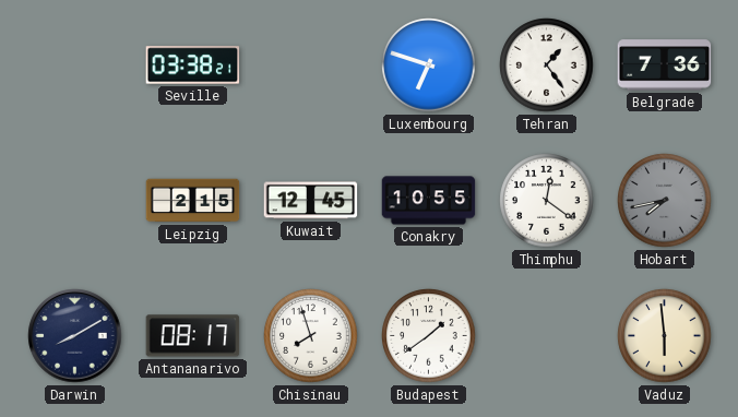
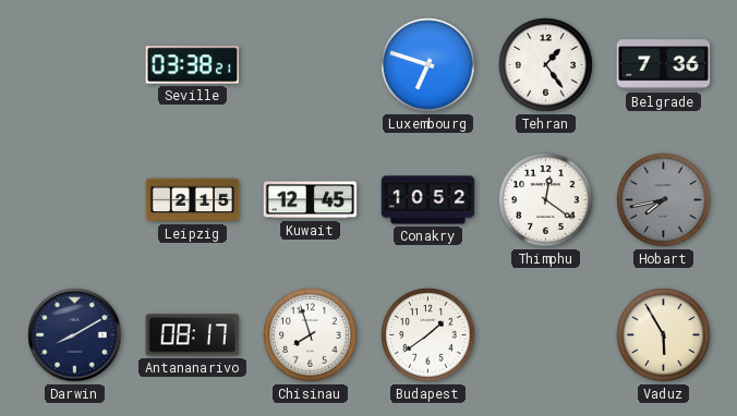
Conakry: 10:55 -> 10:52
Vaduz: 5:59 -> 5:55
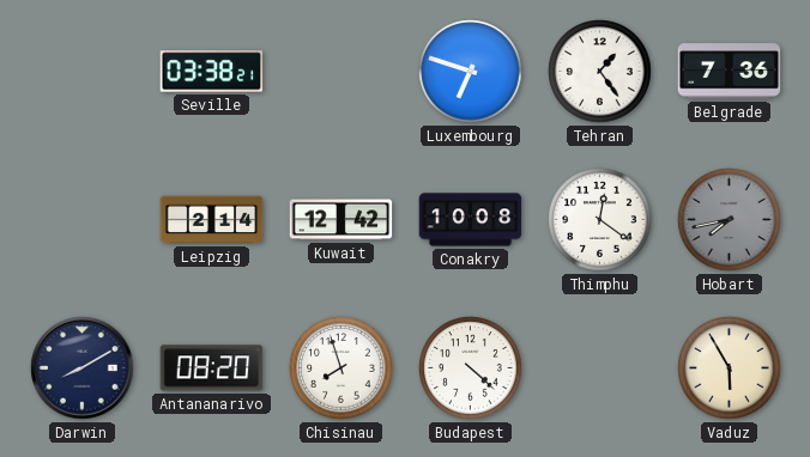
Leipzig: 2:15 -> 2:14
Kuwait: 12:45 -> 12:42
Conakry: 10:52 -> 10:08
Antananarivo: 08:17 -> 08:20
Budapest: 1:39 -> 4:22
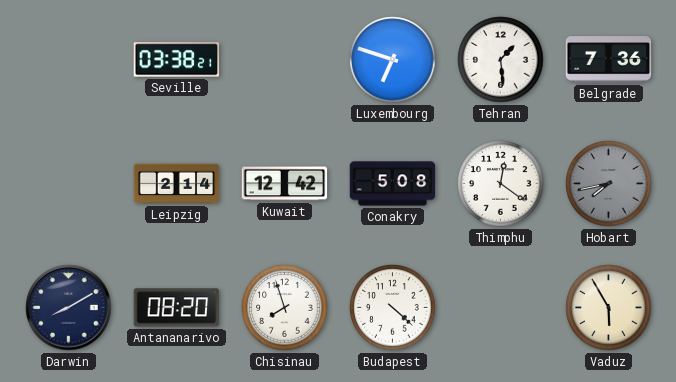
Tehran: 1:24 -> 1:29
Conakry: 10:08 -> 5:08
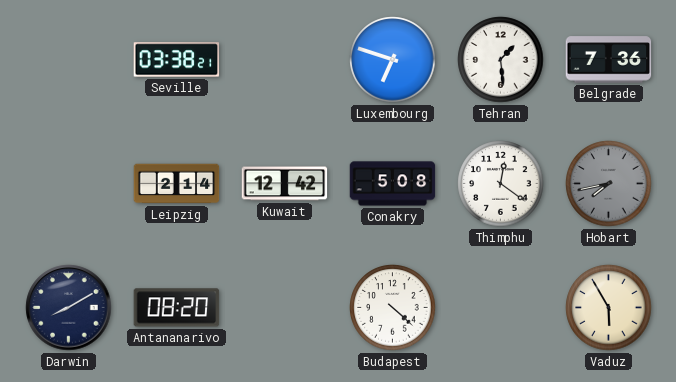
Chisinau: 7:57 -> none
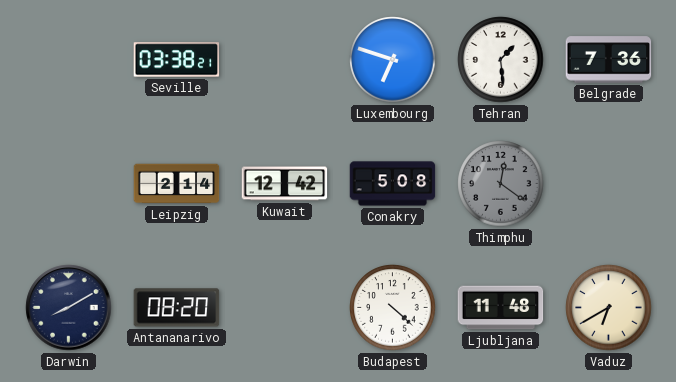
Thimphu dial: white -> grey
Hobart: 7:43 -> none
Ljubljana: none -> 11:48
Vaduz: 5:55 -> 6:40
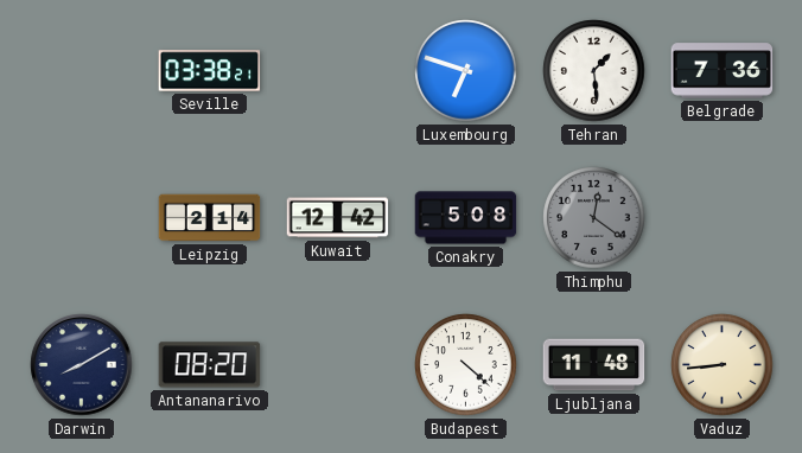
Vaduz: 6:40 -> 8:44
